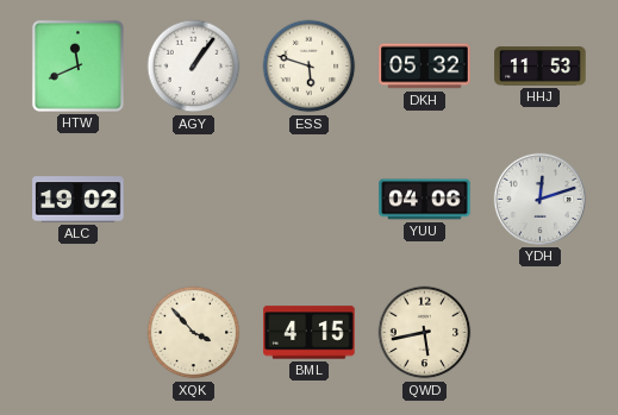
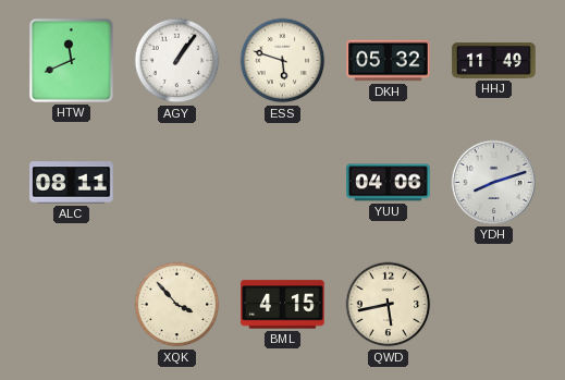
HHJ: 11:53 -> 11:49
ALC: 19:02 -> 08:11
YDH: 12:12 -> 8:12
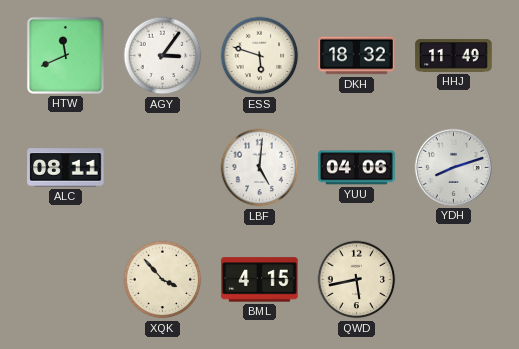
AGY: 1:06 -> 3:06
DKH: 05:32 -> 18:32
LBF: none -> 5:01
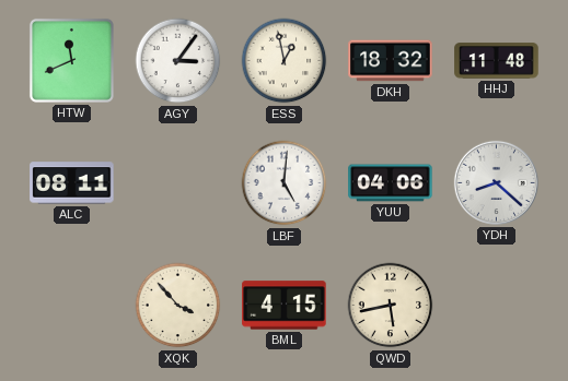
ESS: 5:48 -> 12:58
HHJ: 11:49 -> 11:48
YDH: 8:12 -> 8:22
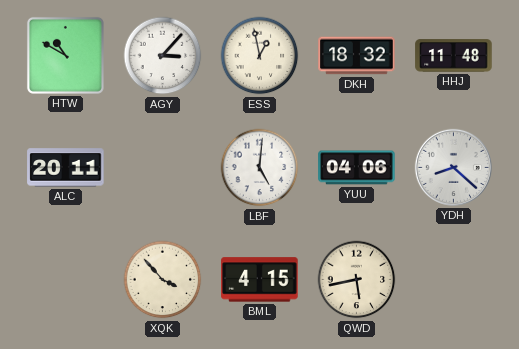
HTW: 11:41 -> 10:50
AGY: 3:06 -> 3:07
ALC: 08:11 -> 20:11
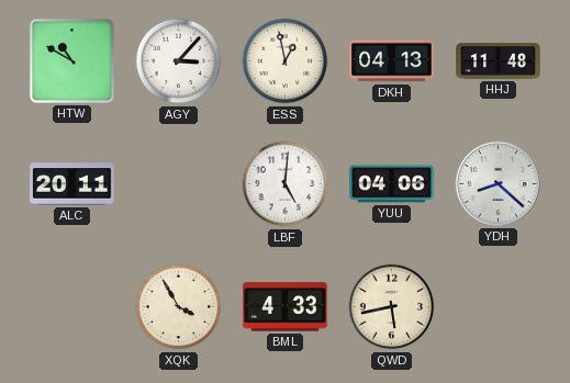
DKH: 18:32 -> 04:13
XQK: 3:53 -> 3:55
BML: 4:15 -> 4:33
